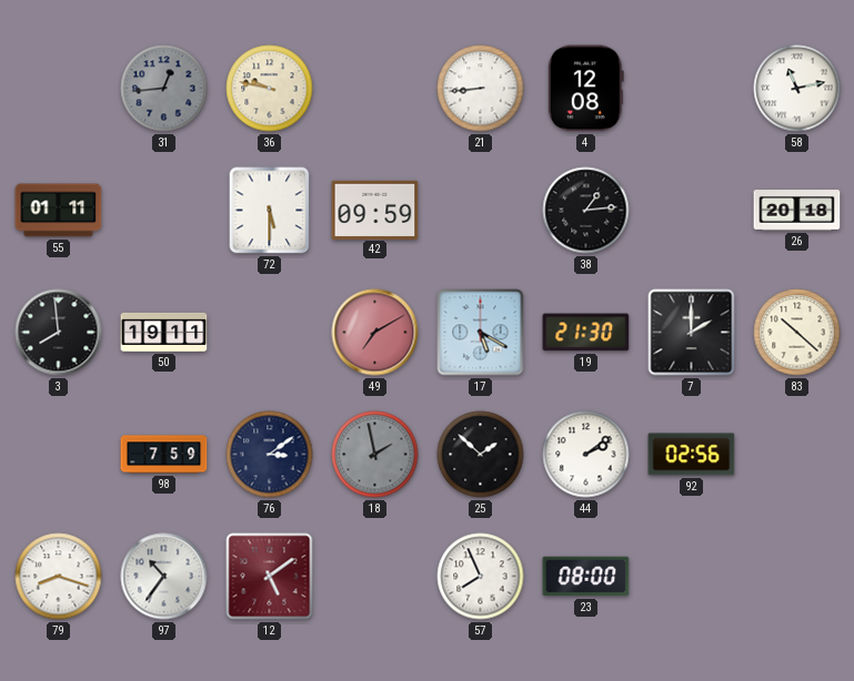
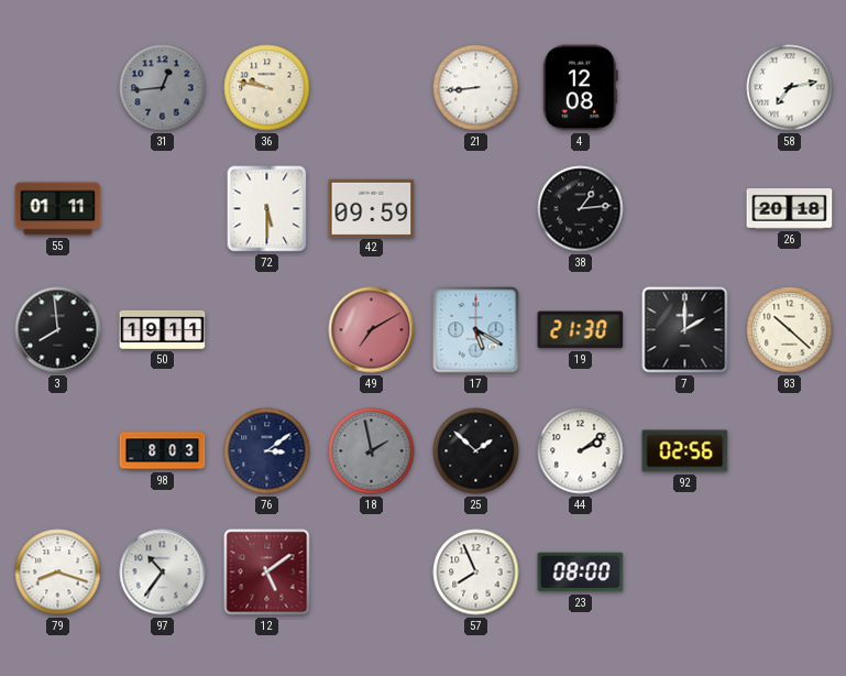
58: 11:13 -> 7:13
98: 7:59 -> 8:03
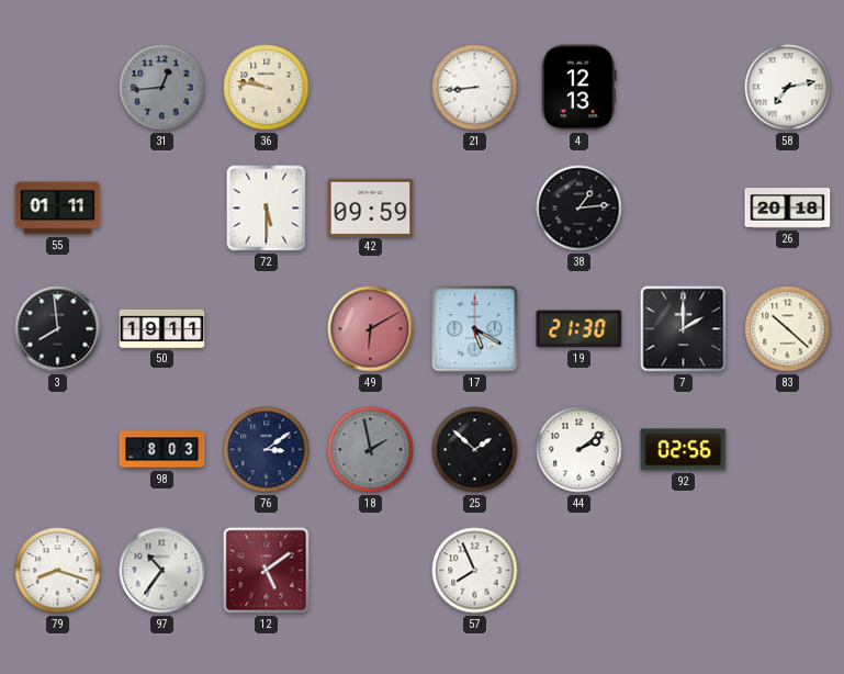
4: 12:08 -> 12:13
49: 7:10 -> 6:10
23: 08:00 -> none
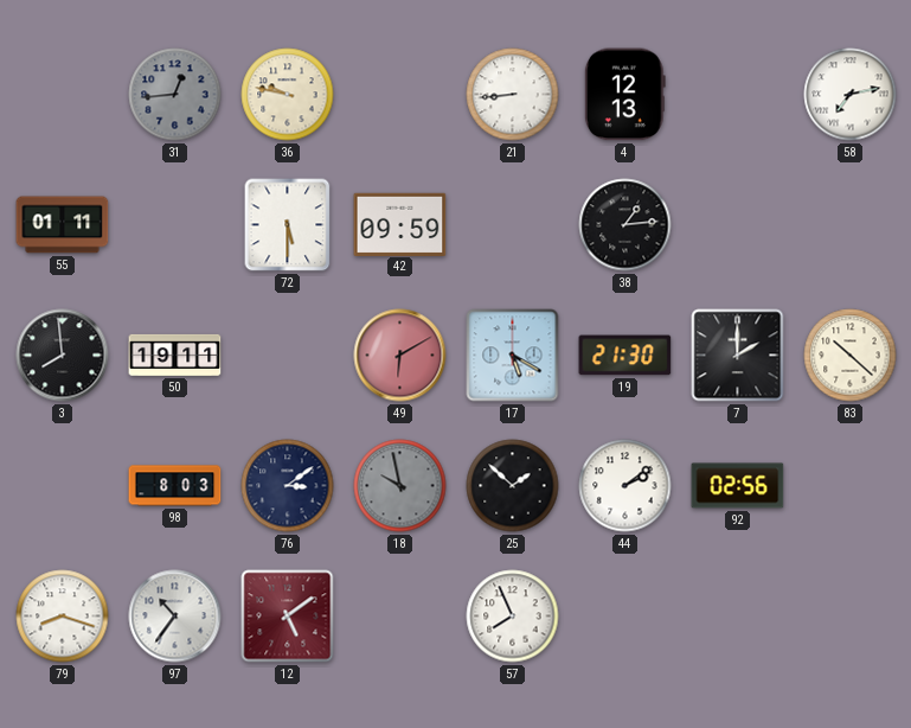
26: 20:18 -> none
18: 1:58 -> 9:58
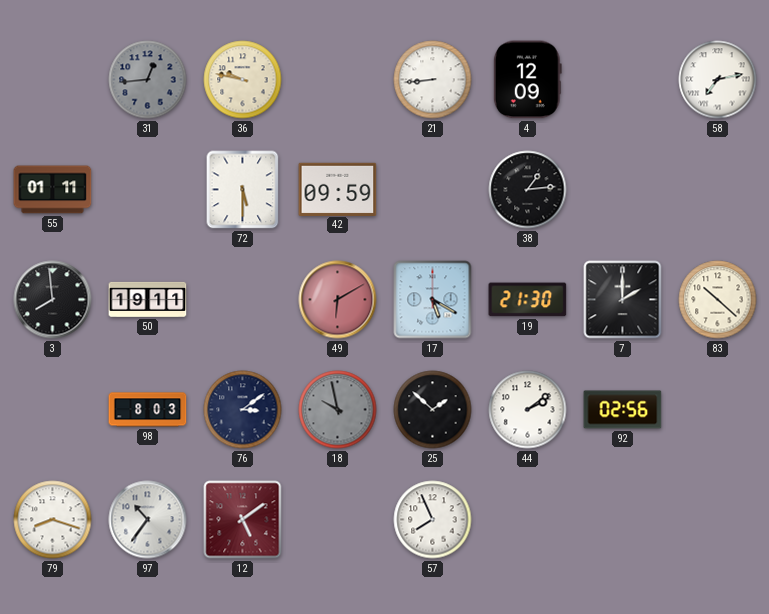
4: 12:13 -> 12:09
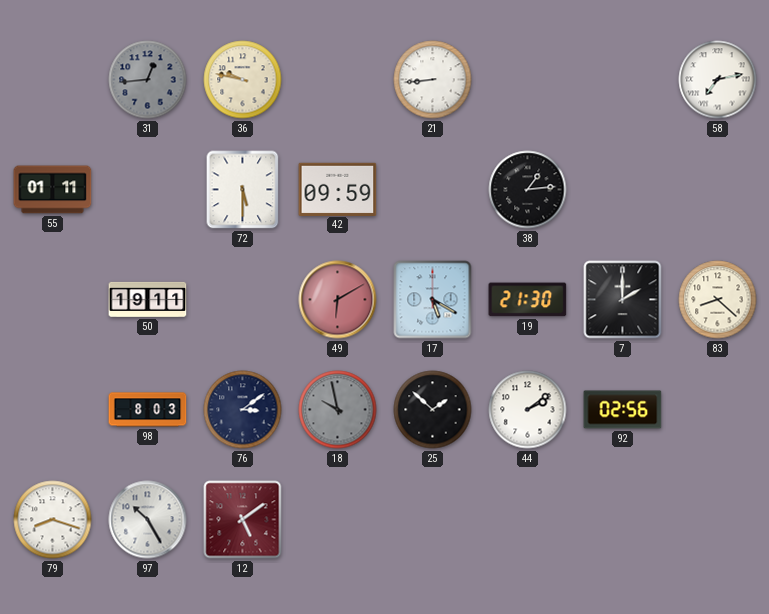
4: 12:09 -> none
3: 7:59 -> none
83: 10:22 -> 8:22
97: 10:36 -> 10:25
57: 7:56 -> none
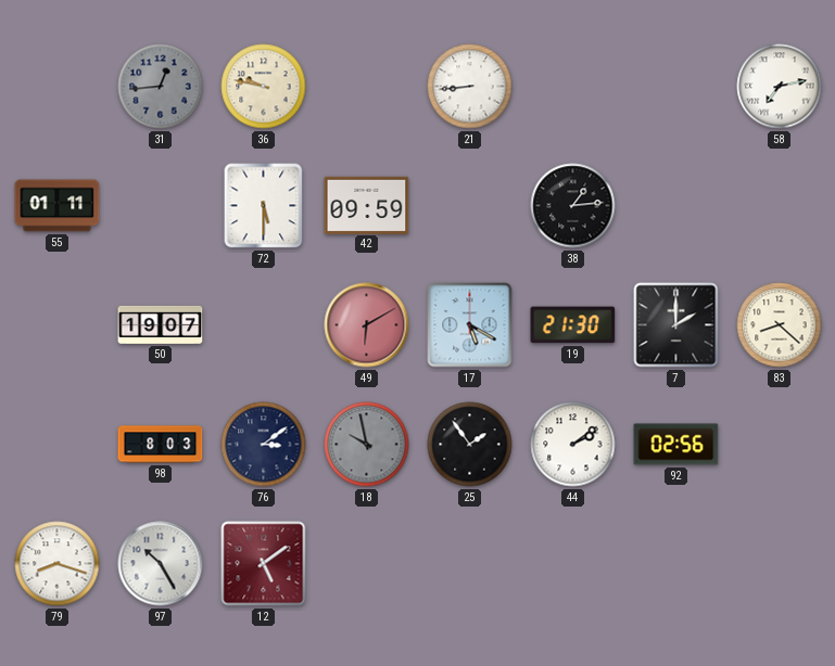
50: 19:11 -> 19:07
25: 1:52 -> 1:54
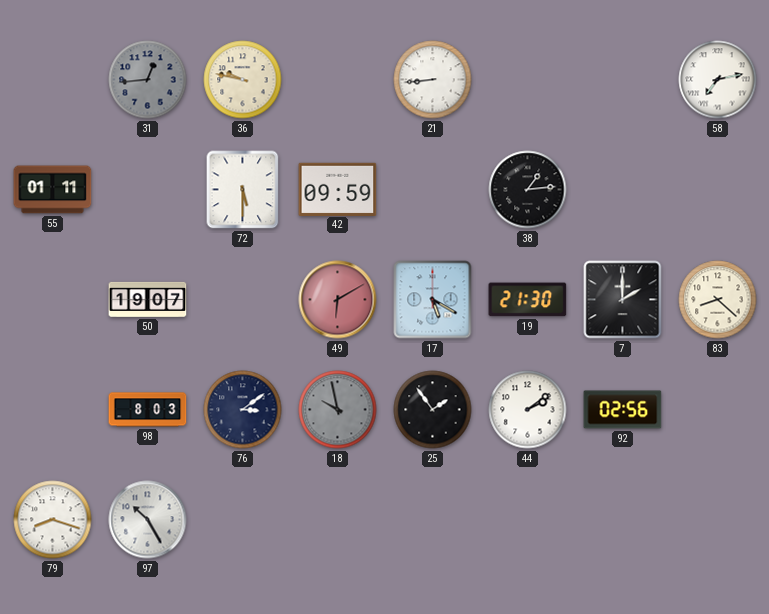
12: 5:09 -> none
